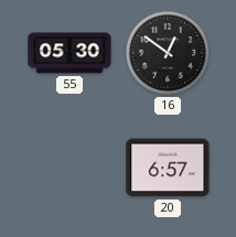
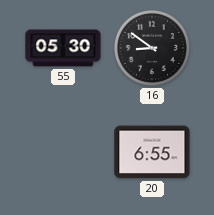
16: 12:51 -> 8:51
20: 6:57 -> 6:55
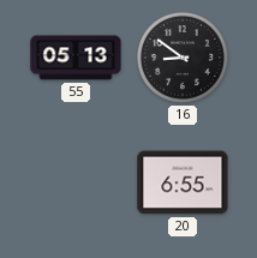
55: 05:30 -> 05:13
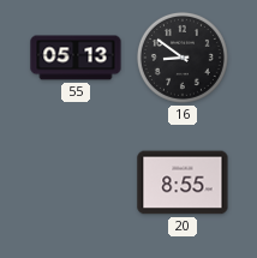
20: 6:55 -> 8:55
